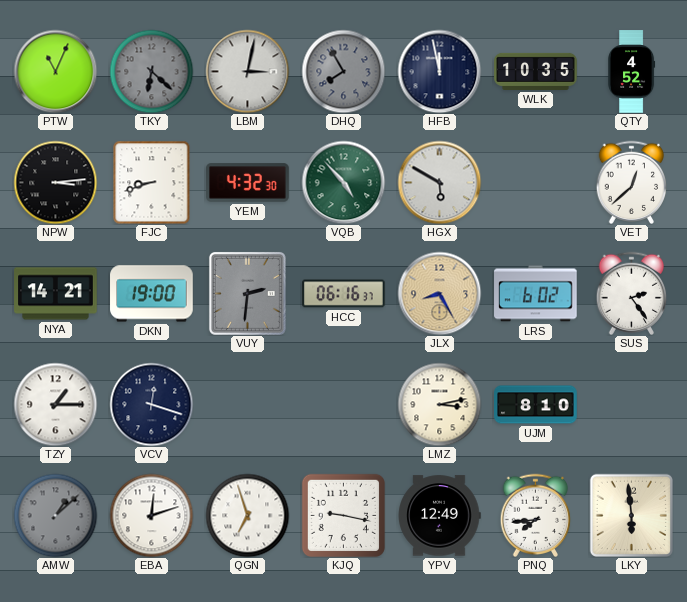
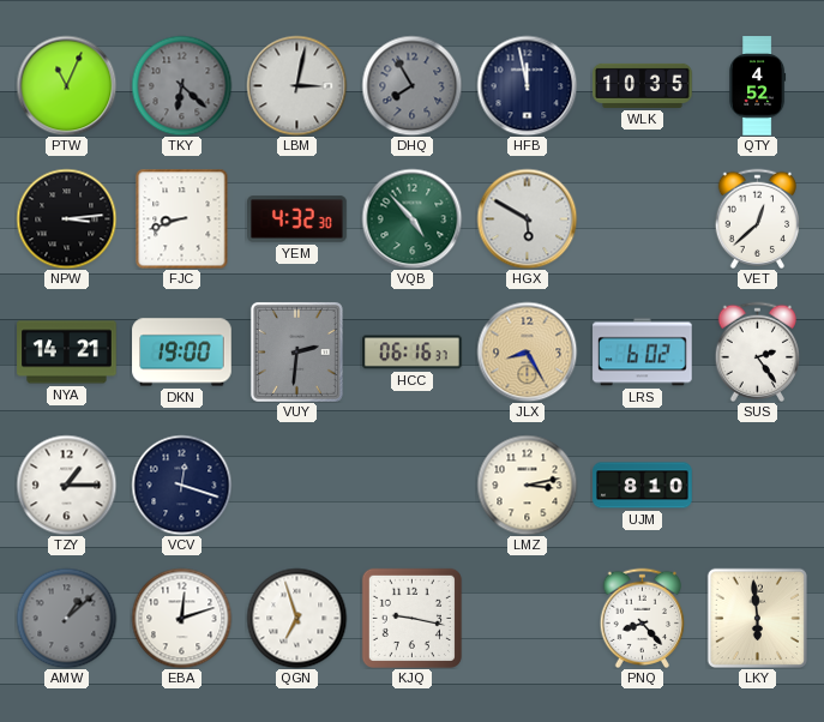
YPV: 12:49 -> none
PNQ: 7:44 -> 8:23
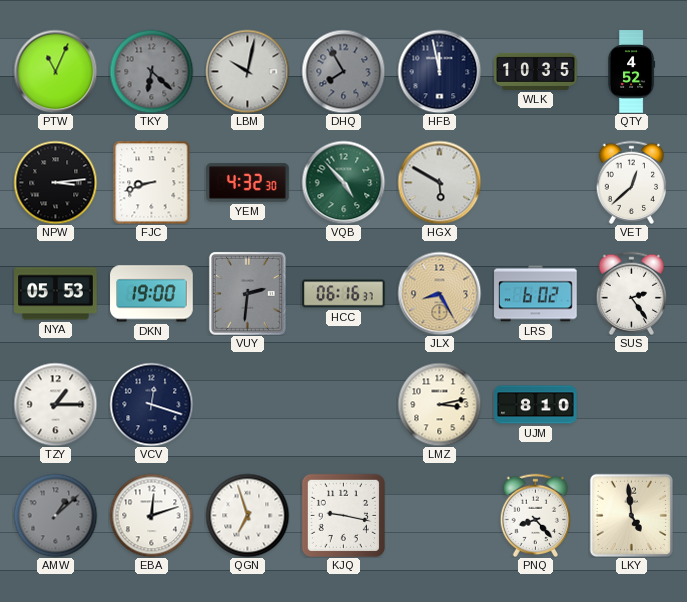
LBM: 3:02 -> 10:02
NYA: 14:21 -> 05:53
LKY: 5:59 -> 4:59
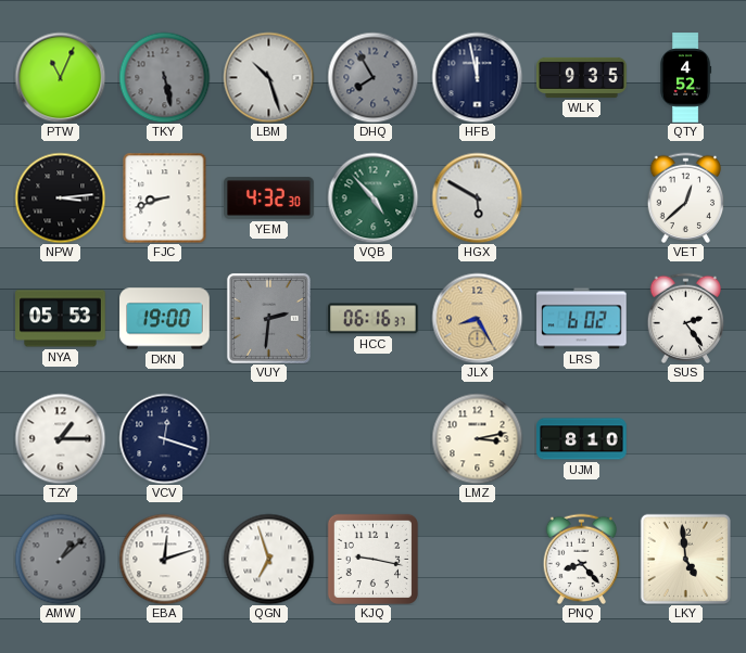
TKY: 6:22 -> 5:28
LBM: 10:02 -> 10:27
WLK: 10:35 -> 9:35
